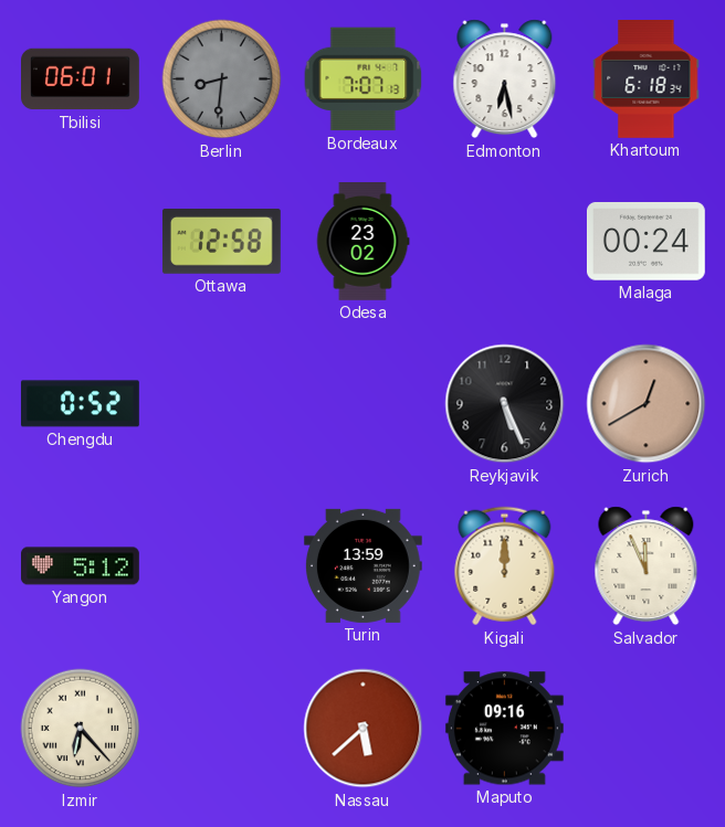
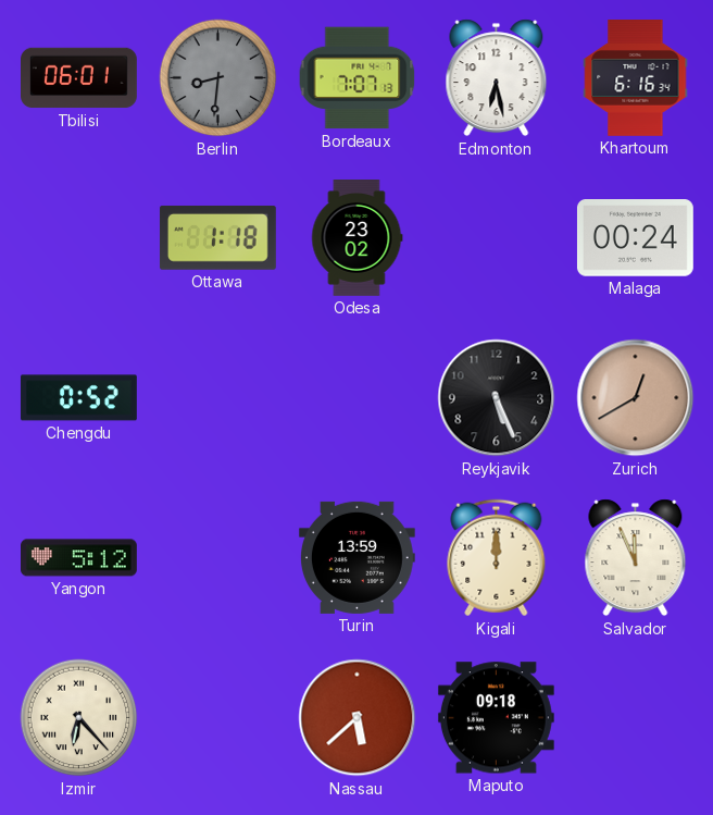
Khartoum: 6:18 -> 6:16
Ottawa: 12:58 -> 1:18
Maputo: 09:16 -> 09:18
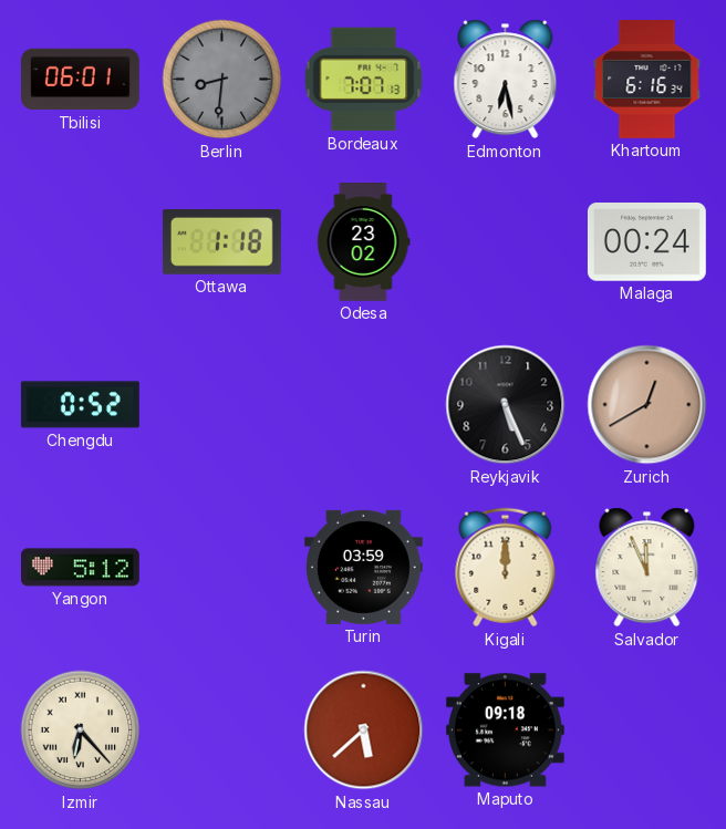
Turin: 13:59 -> 03:59
